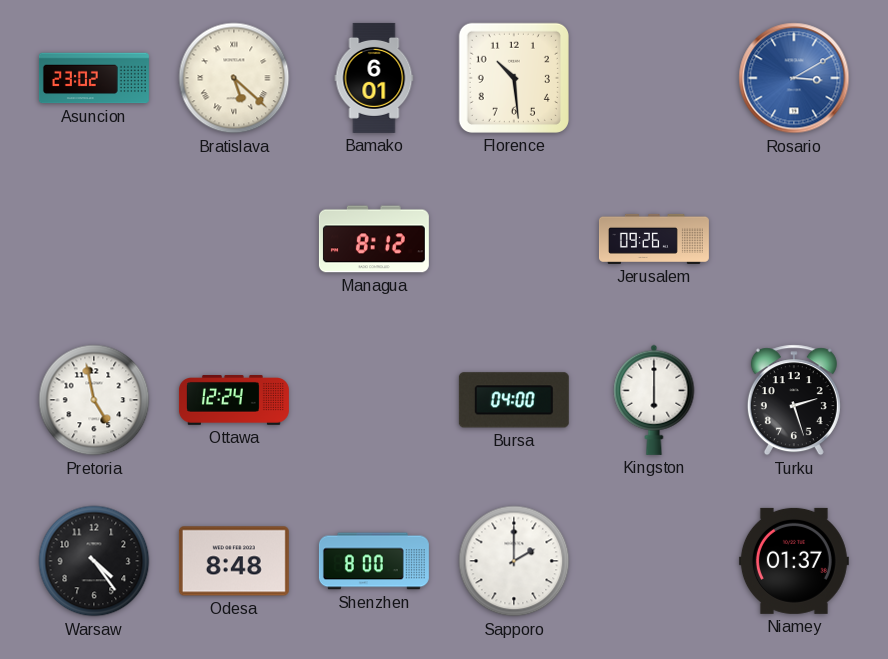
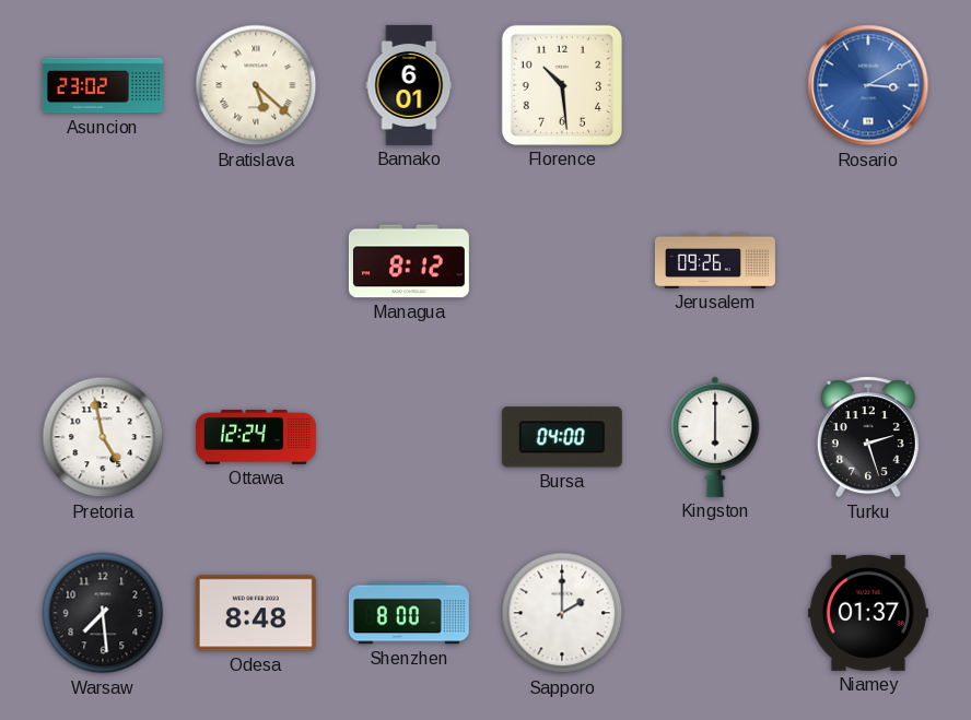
Warsaw: 4:24 -> 7:29
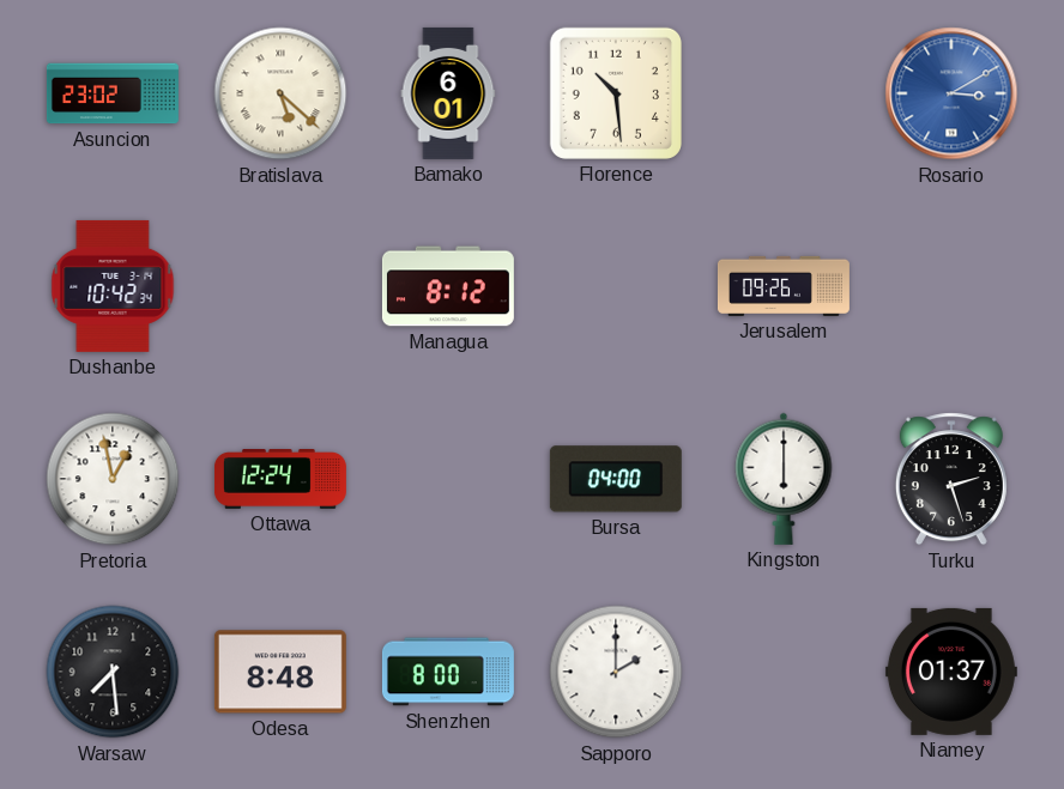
Dushanbe: none -> 10:42
Pretoria: 4:58 -> 12:58
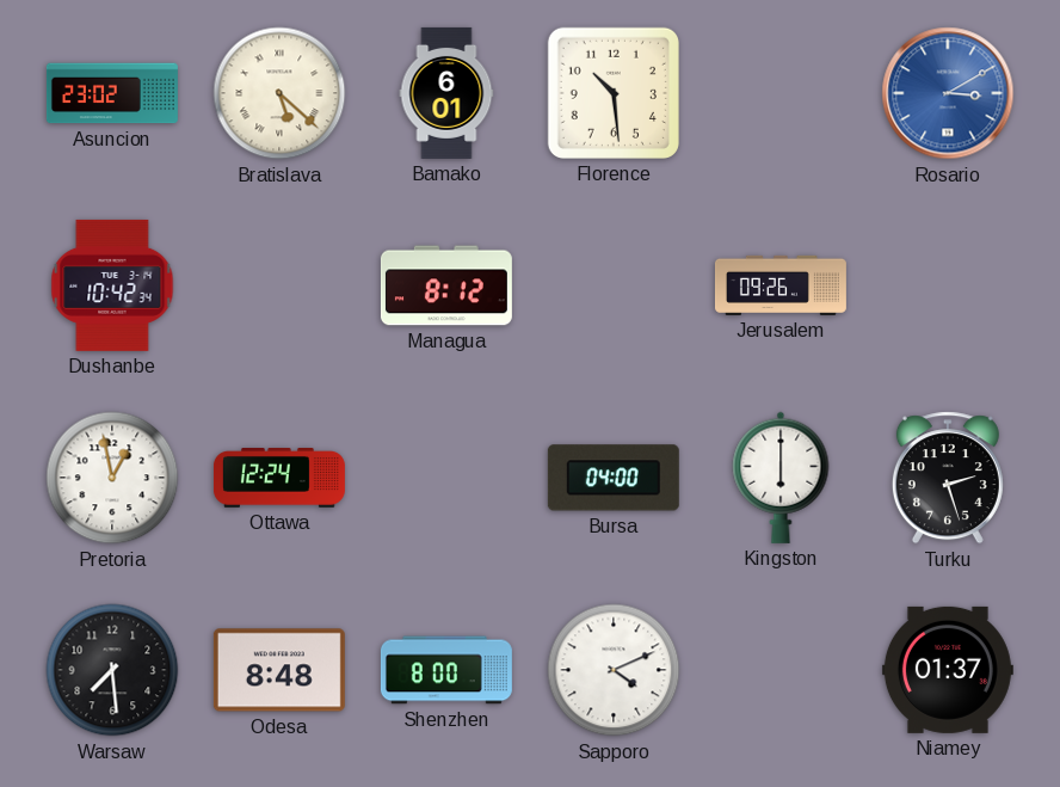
Sapporo: 2:00 -> 4:11
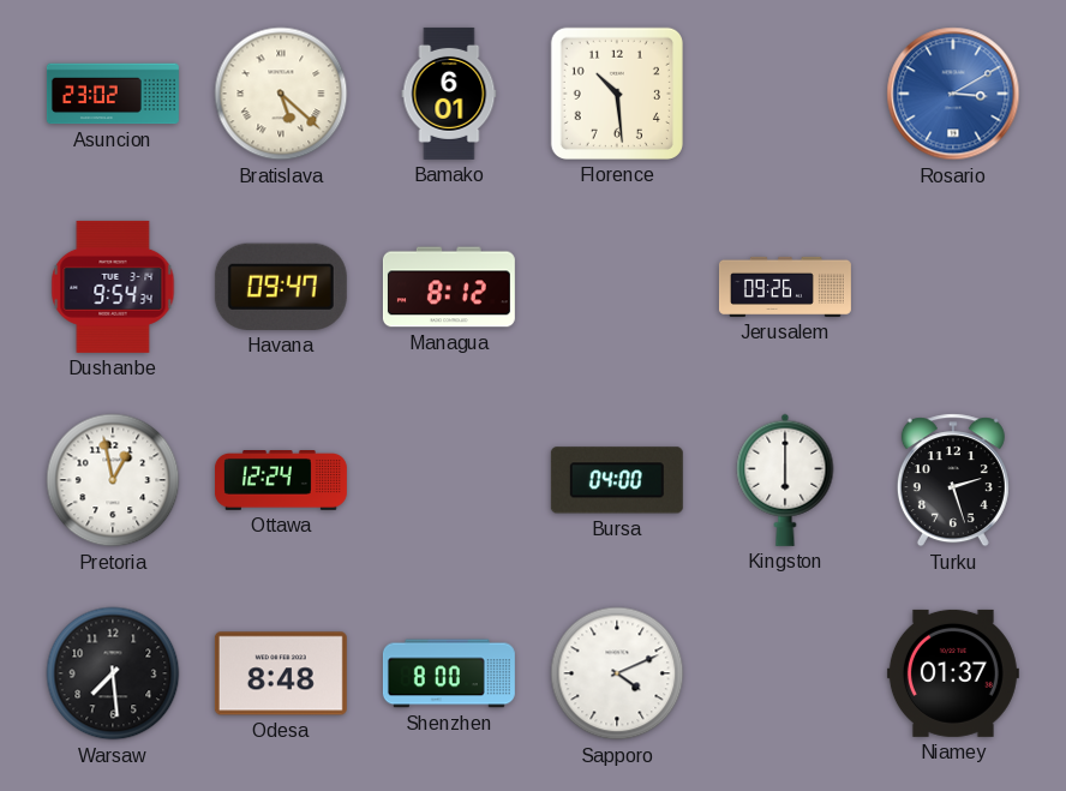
Dushanbe: 10:42 -> 9:54
Havana: none -> 09:47
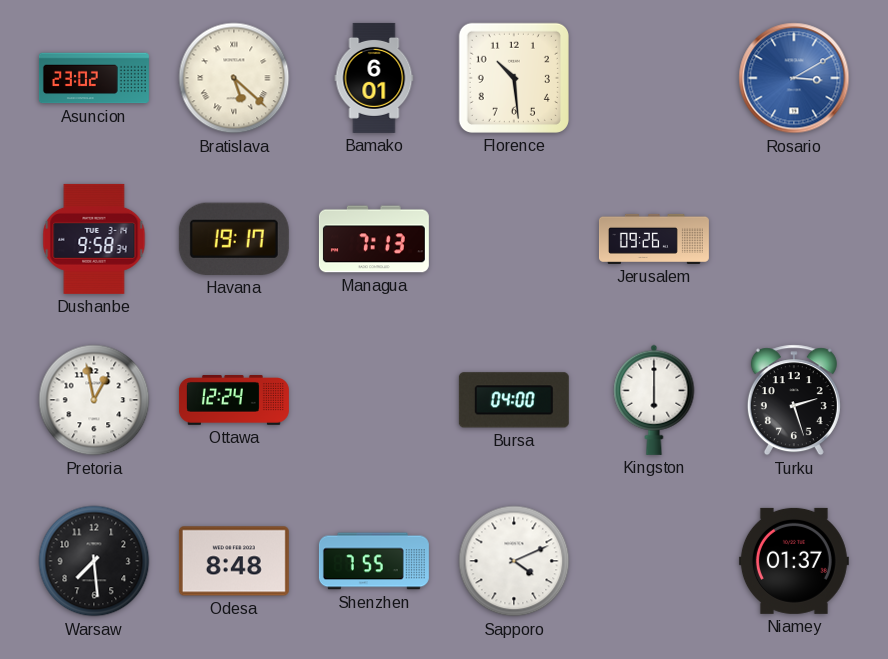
Dushanbe: 9:54 -> 9:58
Havana: 09:47 -> 19:17
Managua: 8:12 -> 7:13
Shenzhen: 8:00 -> 7:55
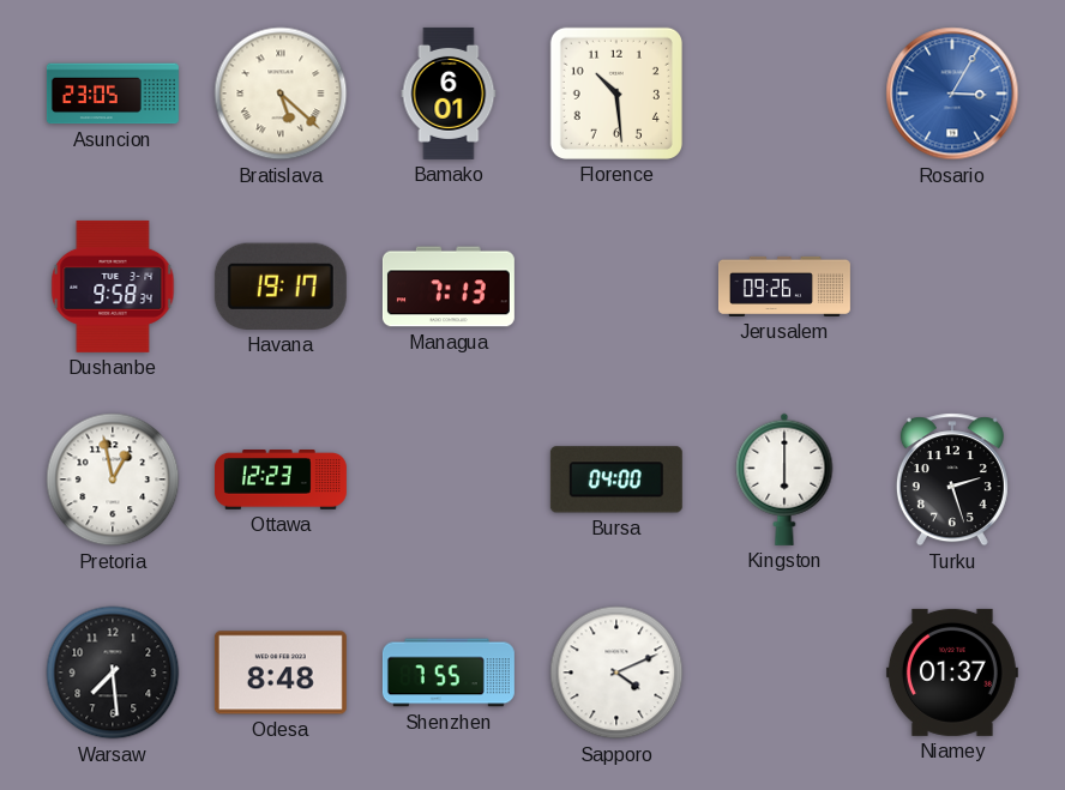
Asuncion: 23:02 -> 23:05
Rosario: 3:10 -> 3:05
Ottawa: 12:24 -> 12:23
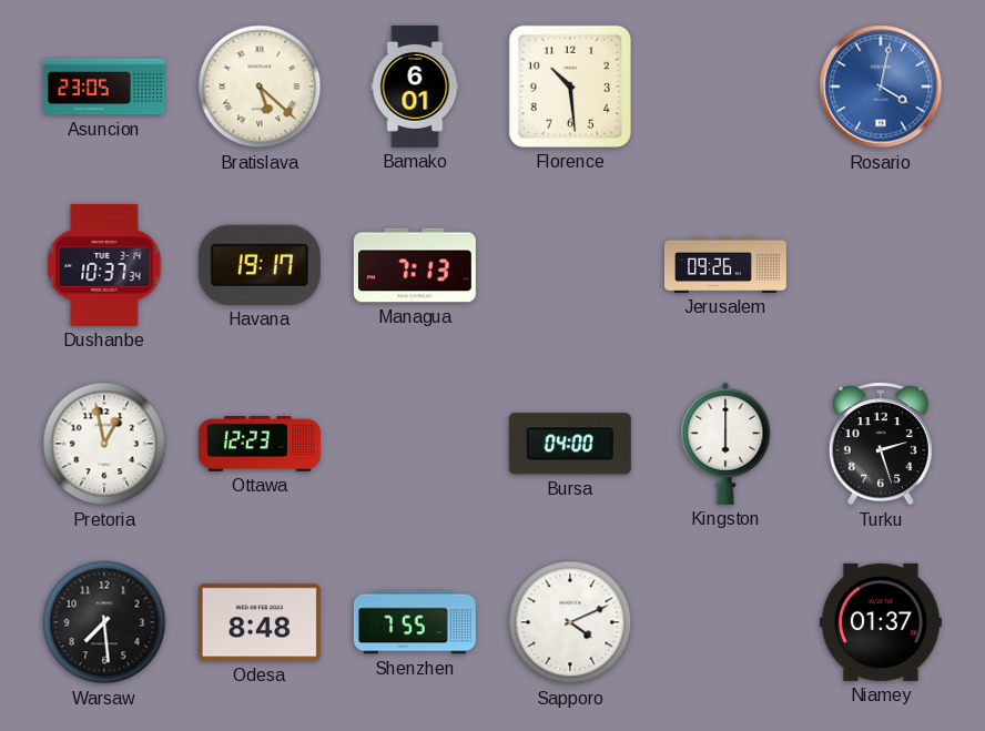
Rosario: 3:05 -> 4:02
Dushanbe: 9:58 -> 10:37
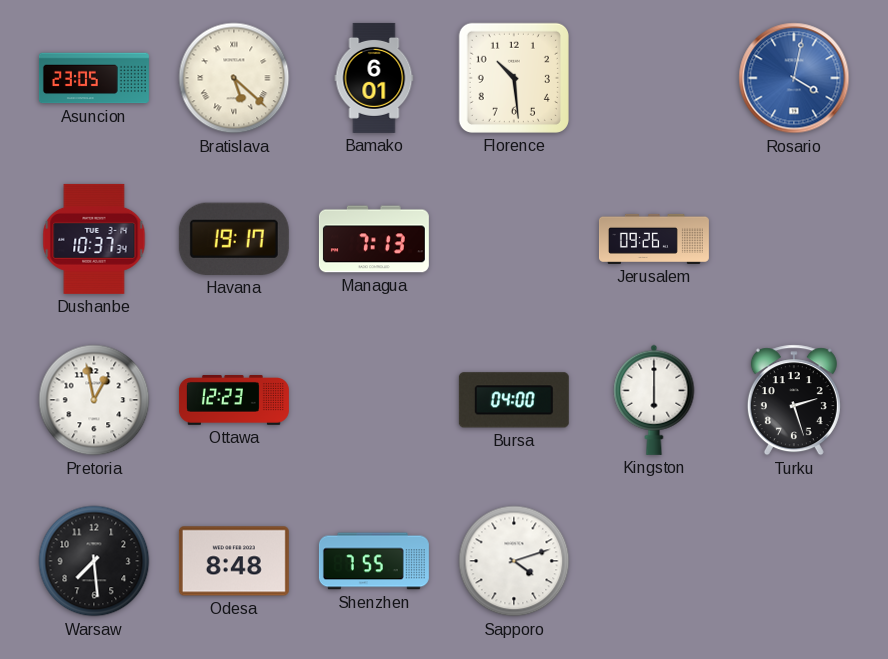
Sapporo: 4:11 -> 4:12
Niamey: 01:37 -> none
